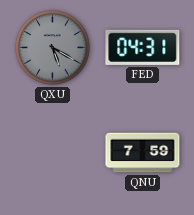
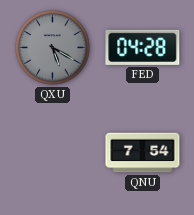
FED: 04:31 -> 04:28
QNU: 7:59 -> 7:54
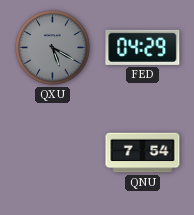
FED: 04:28 -> 04:29
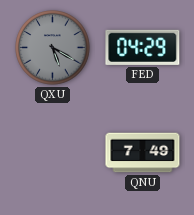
QNU: 7:54 -> 7:49
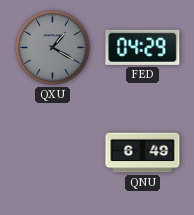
QXU: 5:20 -> 1:20
QNU: 7:49 -> 6:49
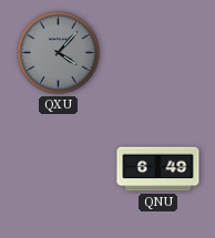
QXU: 1:20 -> 4:07
FED: 04:29 -> none
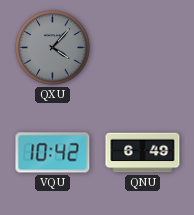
VQU: none -> 10:42
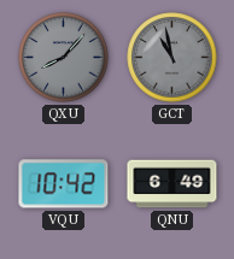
QXU: 4:07 -> 8:07
GCT: none -> 10:58
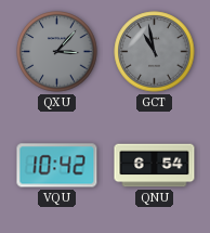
QXU: 8:07 -> 3:07
QNU: 6:49 -> 6:54
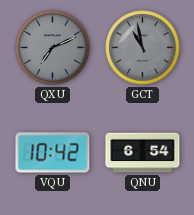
QXU: 3:07 -> 7:11
